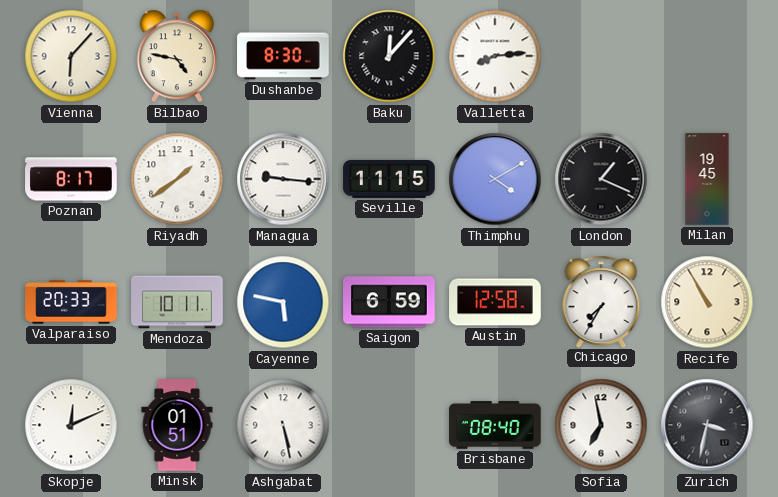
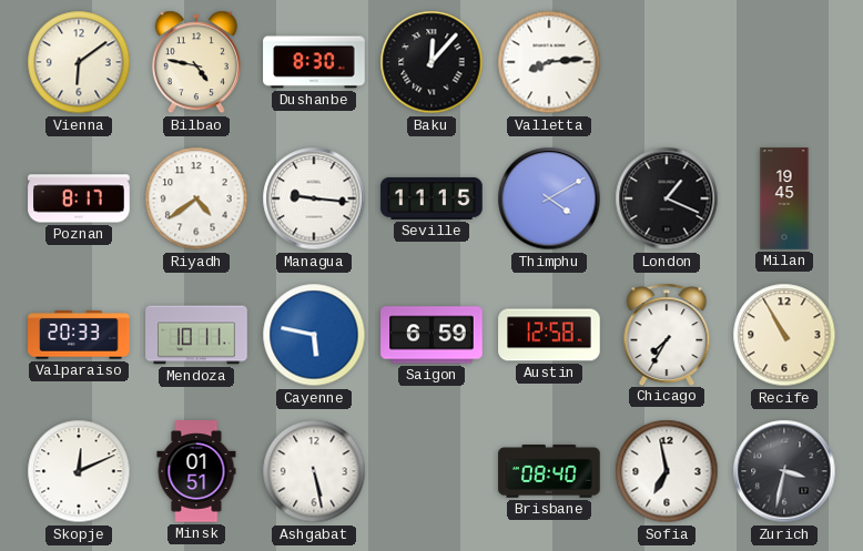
Vienna: 6:07 -> 6:09
Riyadh: 1:39 -> 4:39
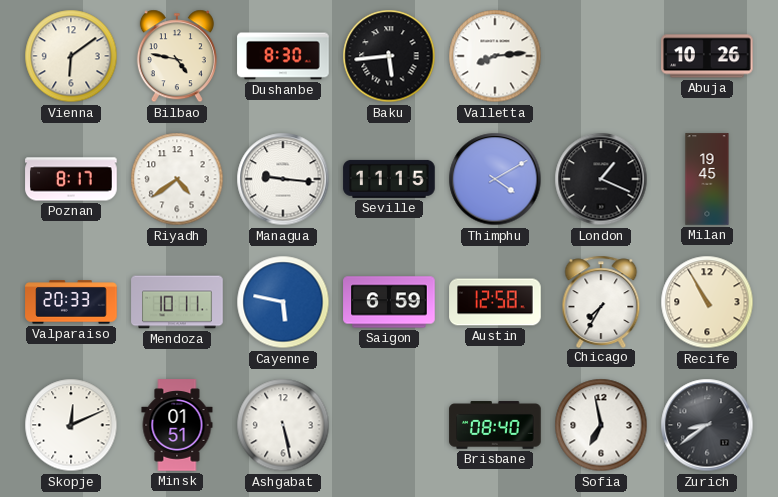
Baku: 12:07 -> 5:44
Abuja: none -> 10:26
Zurich: 3:32 -> 8:39
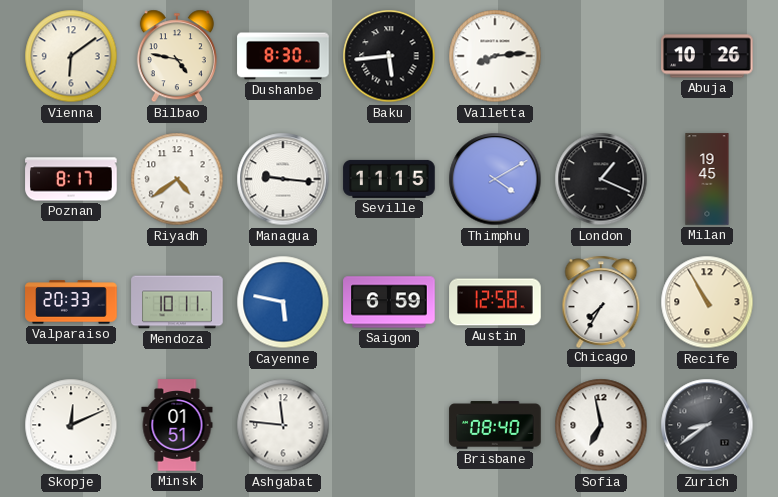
Ashgabat: 5:28 -> 11:46
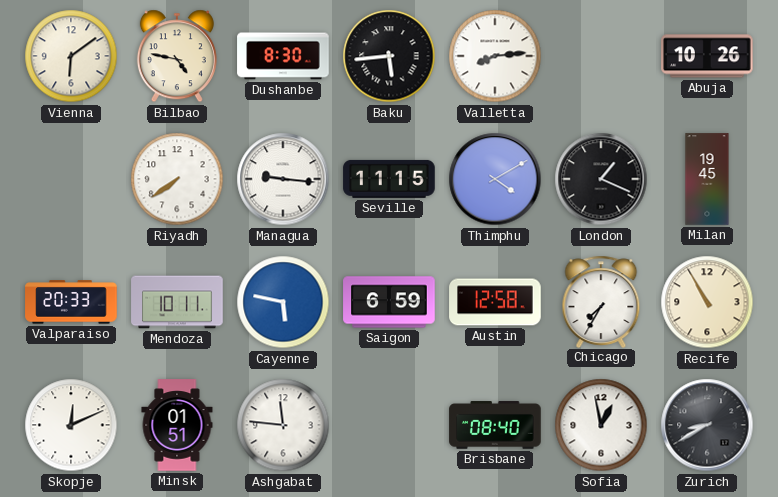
Poznan: 8:17 -> none
Riyadh: 4:39 -> 7:39
Sofia: 6:58 -> 12:58
Zurich: 8:39 -> 8:40
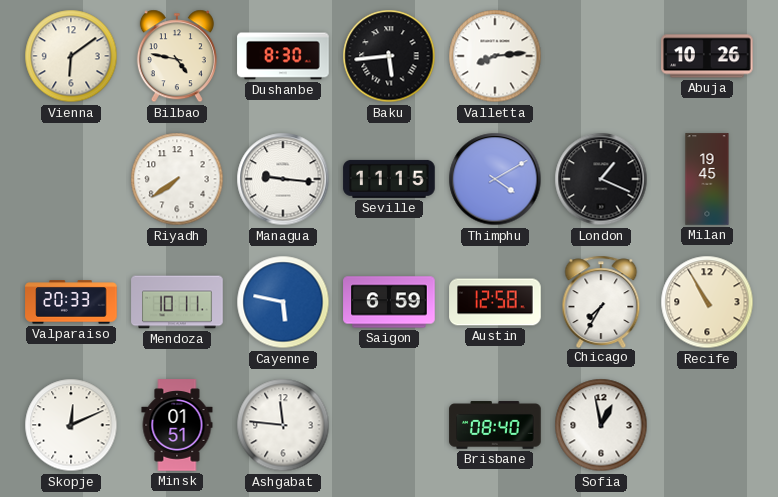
Zurich: 8:40 -> none
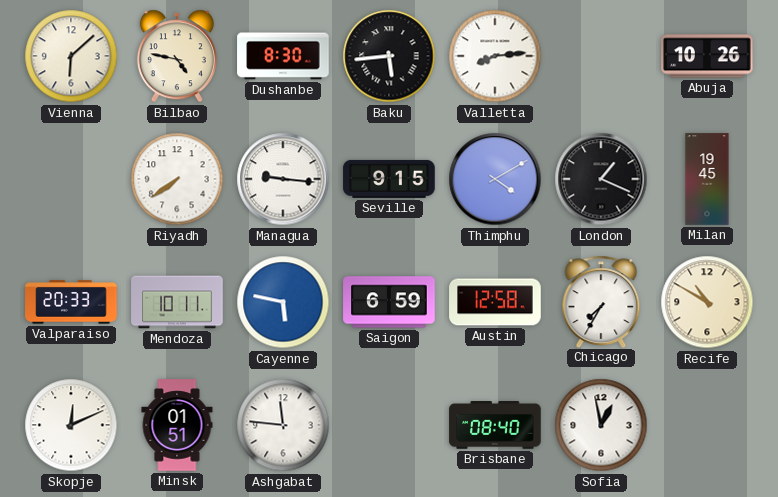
Vienna: 6:09 -> 6:08
Seville: 11:15 -> 9:15
Recife: 10:55 -> 10:50
